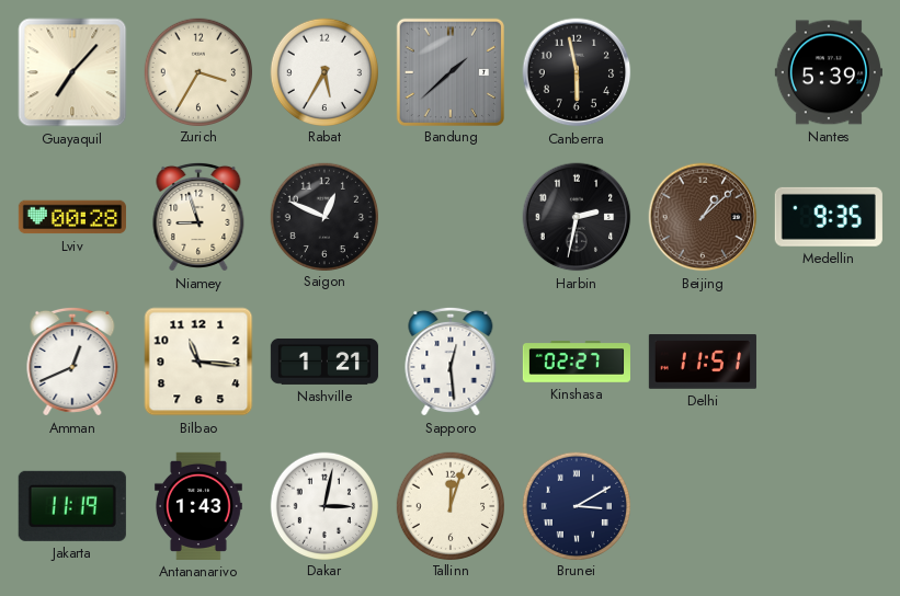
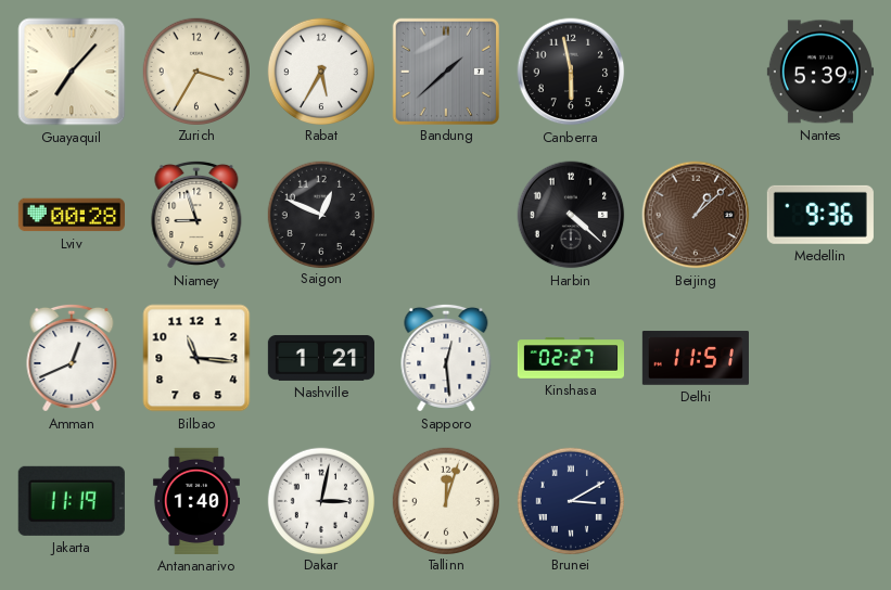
Harbin: 2:32 -> 4:22
Medellin: 9:35 -> 9:36
Antananarivo: 1:43 -> 1:40
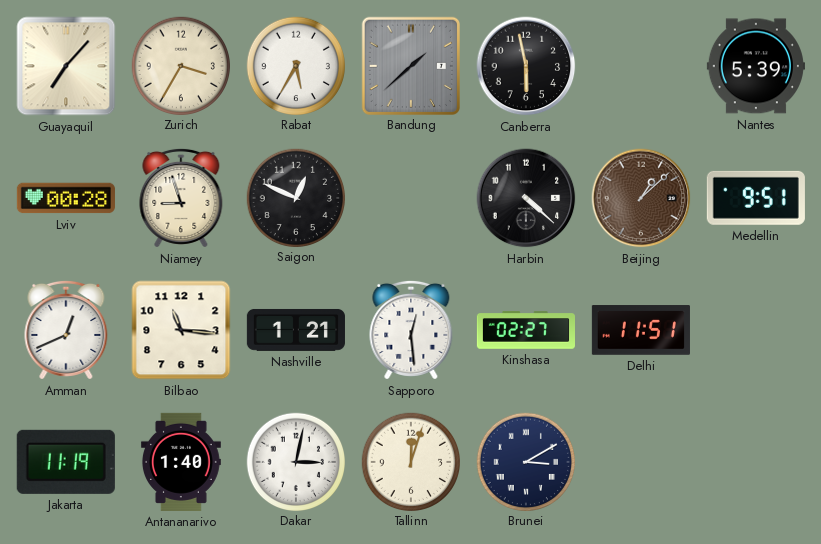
Medellin: 9:36 -> 9:51
